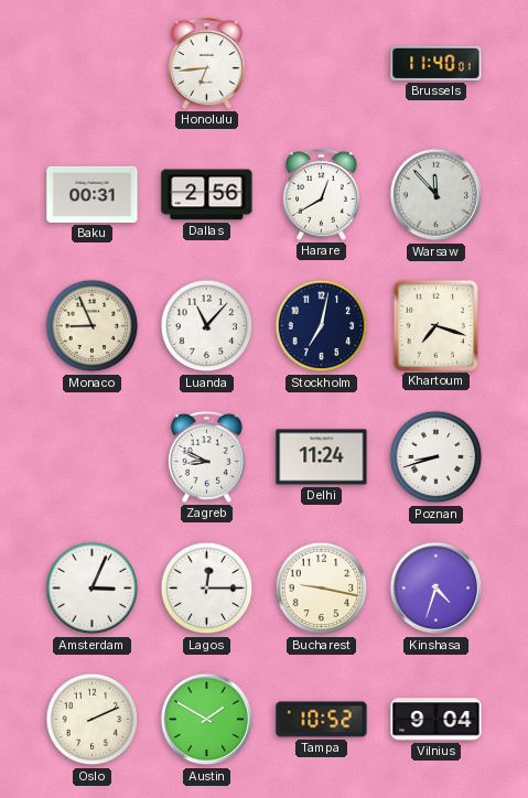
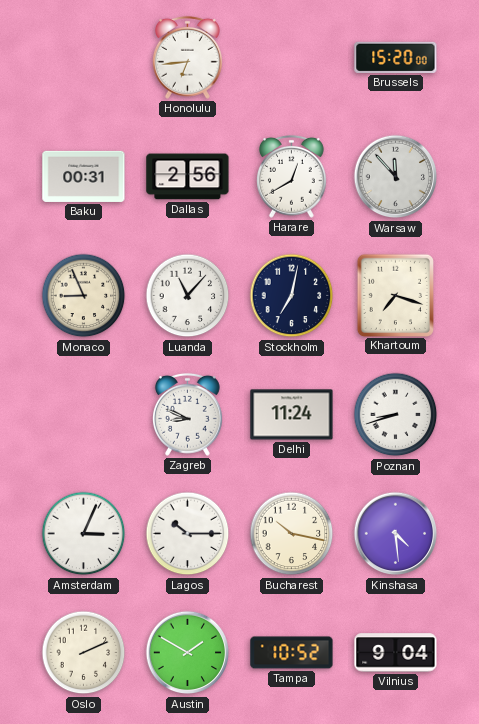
Brussels: 11:40 -> 15:20
Lagos: 12:15 -> 10:15
Bucharest: 9:17 -> 10:17
Kinshasa: 4:33 -> 4:29
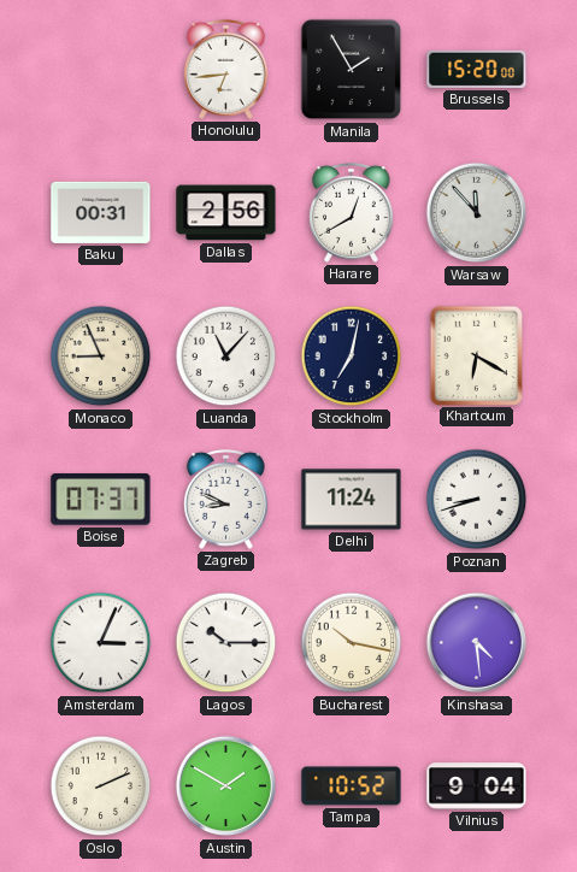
Manila: none -> 1:55
Khartoum: 7:18 -> 6:20
Boise: none -> 07:37
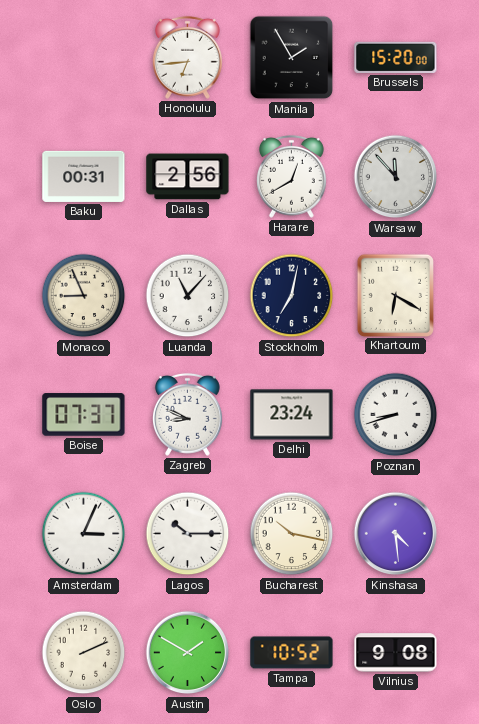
Delhi: 11:24 -> 23:24
Vilnius: 9:04 -> 9:08
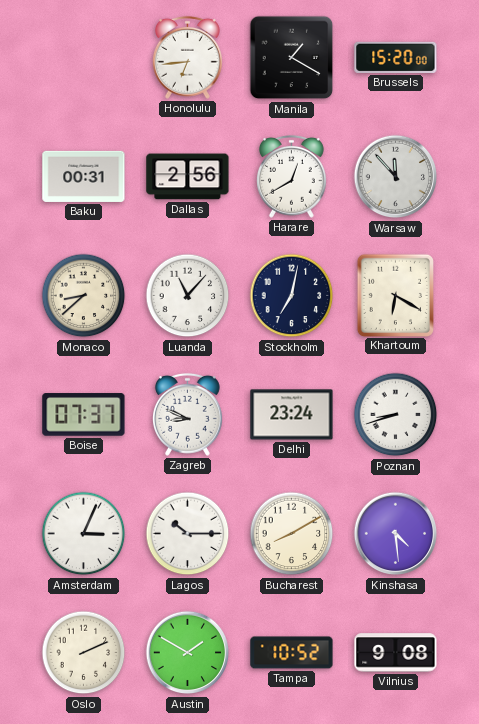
Manila: 1:55 -> 1:20
Monaco: 8:56 -> 8:38
Bucharest: 10:17 -> 8:10
